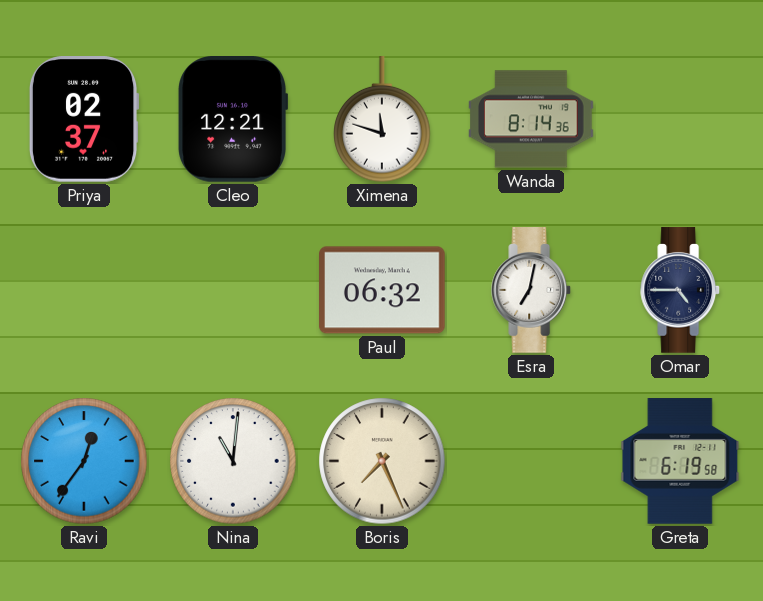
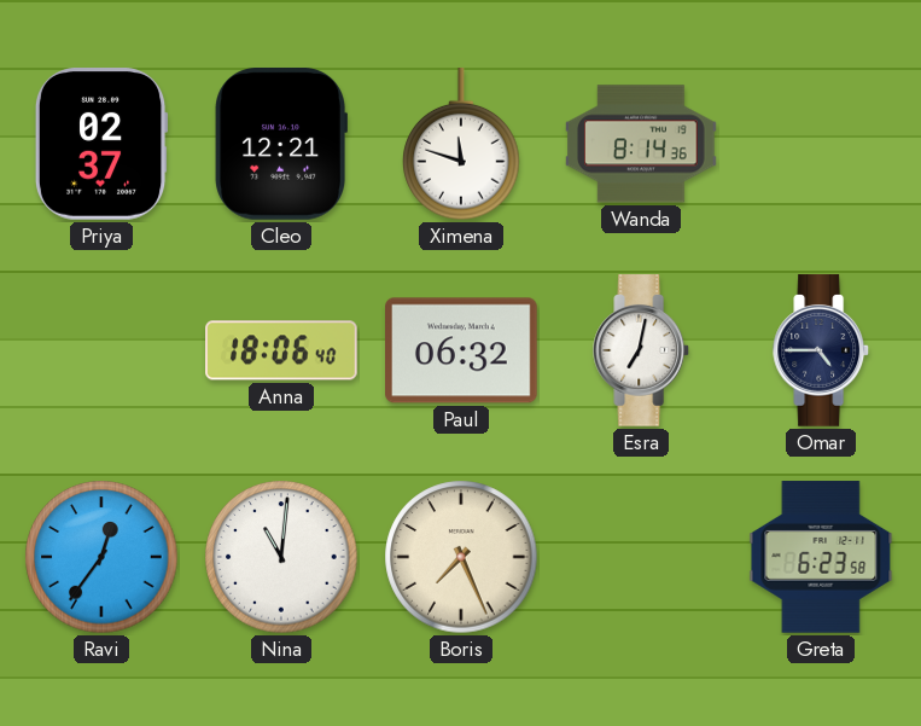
Anna: none -> 18:06
Greta: 6:19 -> 6:23
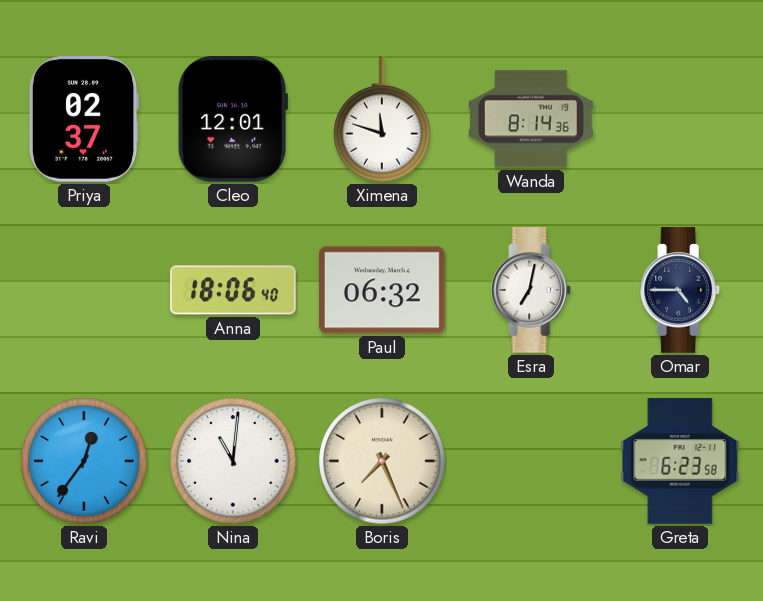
Cleo: 12:21 -> 12:01
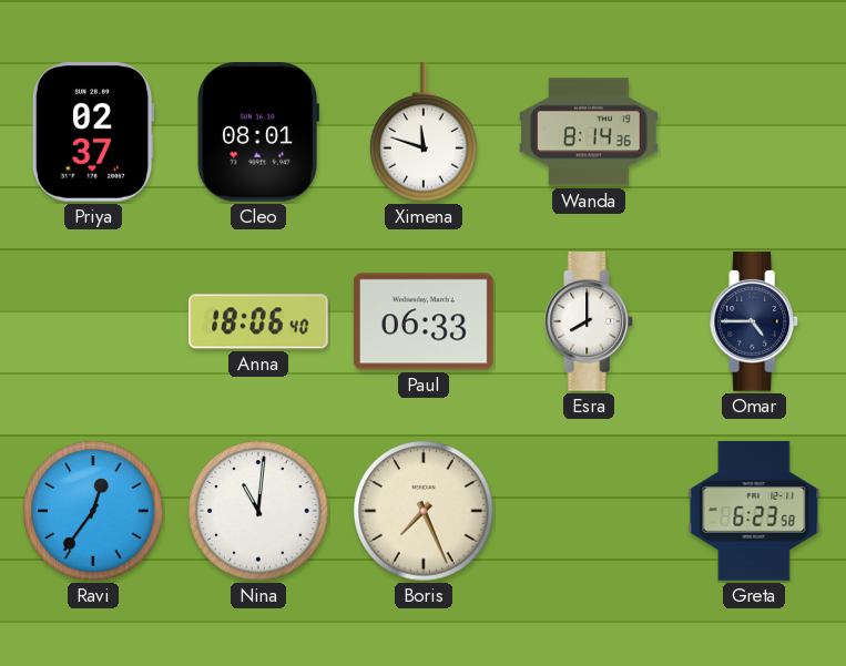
Cleo: 12:01 -> 08:01
Paul: 06:32 -> 06:33
Esra: 7:02 -> 8:00
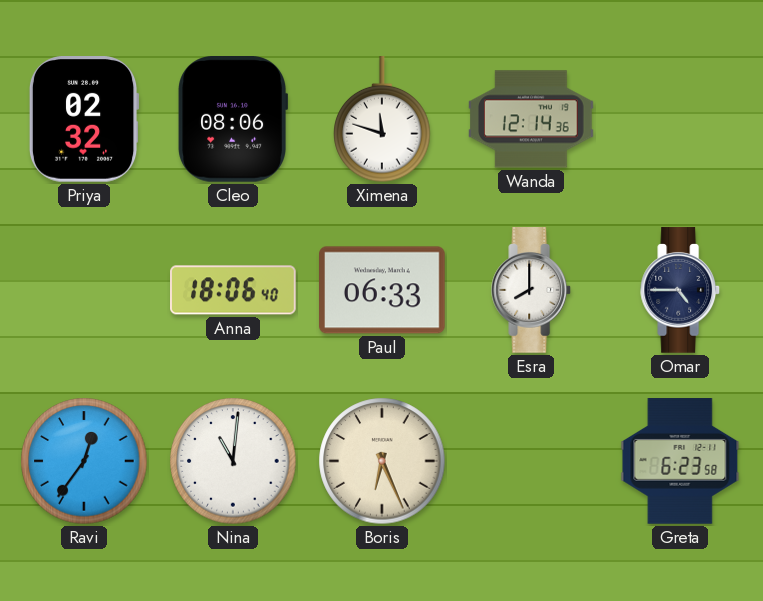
Priya: 02:37 -> 02:32
Cleo: 08:01 -> 08:06
Wanda: 8:14 -> 12:14
Boris: 7:26 -> 6:26
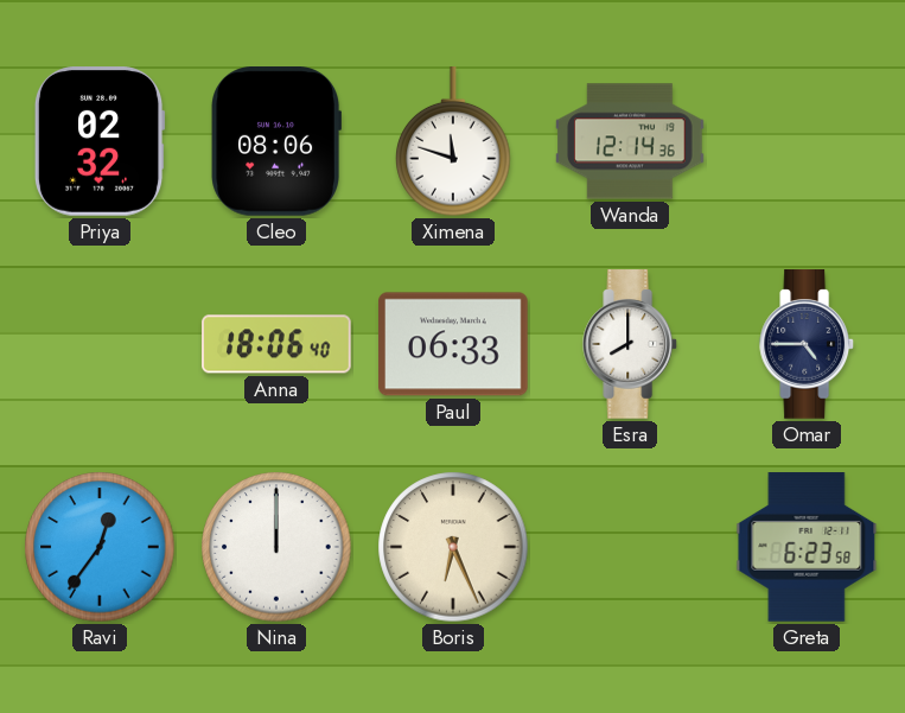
Nina: 11:01 -> 12:00
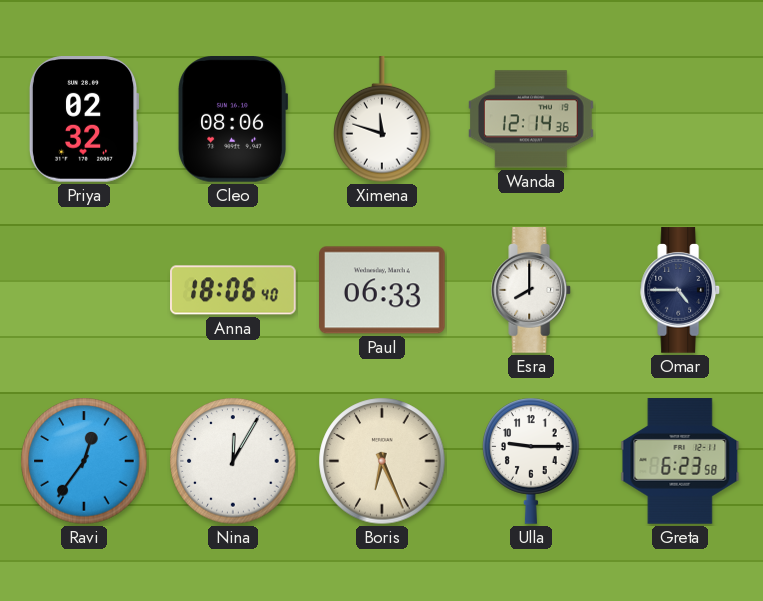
Nina: 12:00 -> 12:05
Ulla: none -> 9:15
